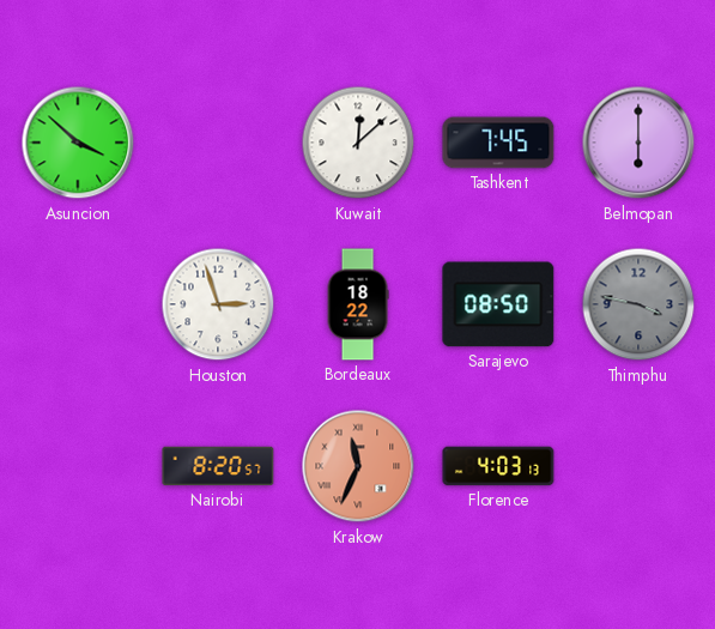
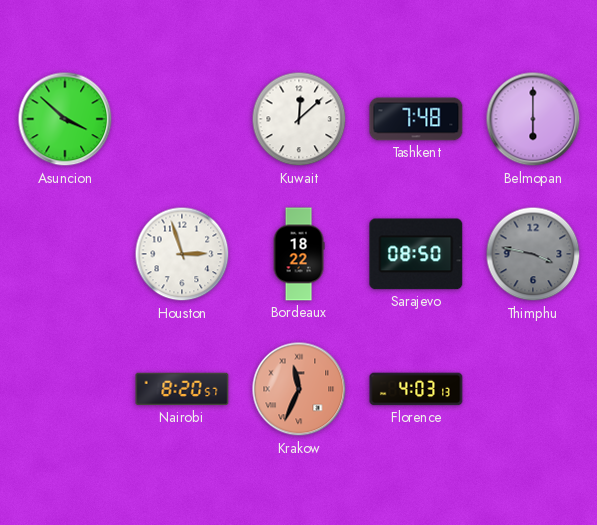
Tashkent: 7:45 -> 7:48
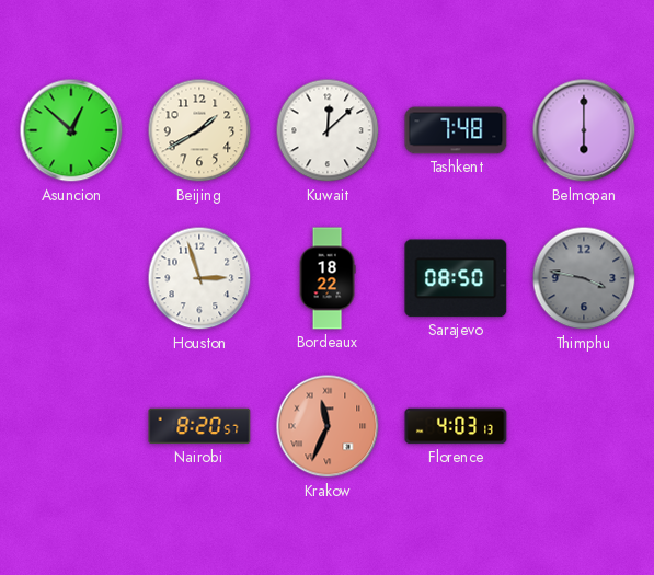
Asuncion: 3:52 -> 12:52
Beijing: none -> 1:40
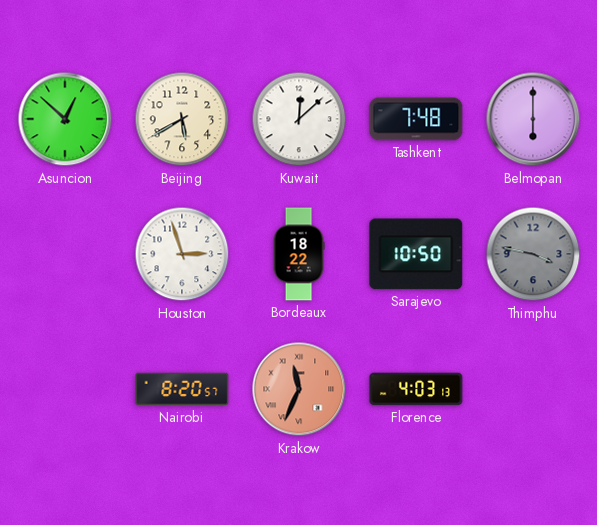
Beijing: 1:40 -> 5:40
Sarajevo: 08:50 -> 10:50
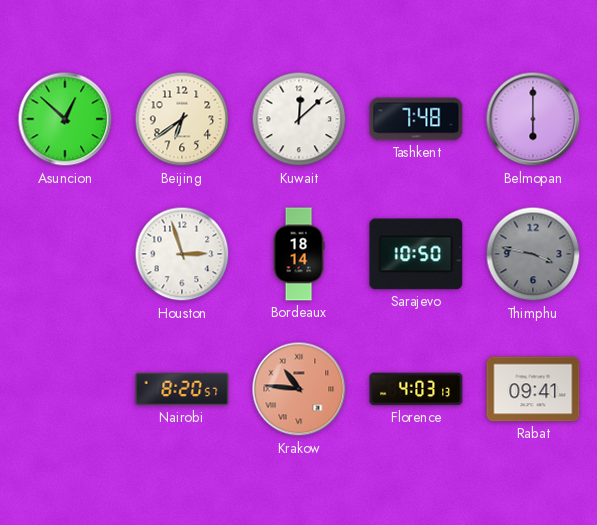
Beijing: 5:40 -> 6:39
Bordeaux: 18:22 -> 18:14
Krakow: 11:34 -> 10:46
Rabat: none -> 09:41
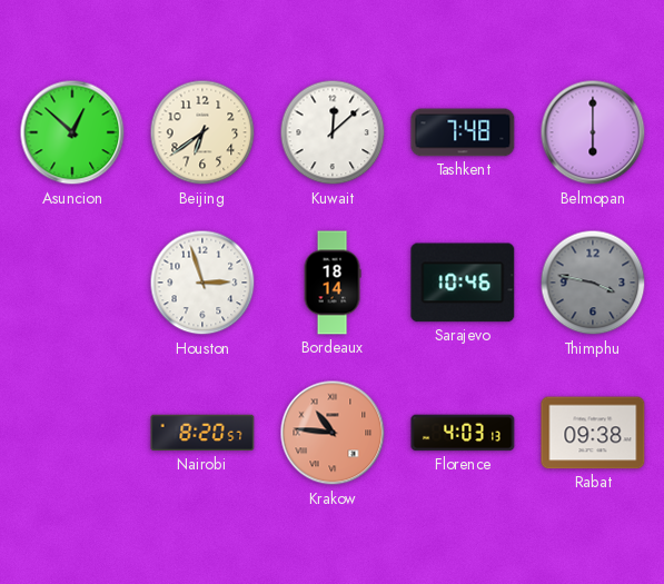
Sarajevo: 10:50 -> 10:46
Rabat: 09:41 -> 09:38
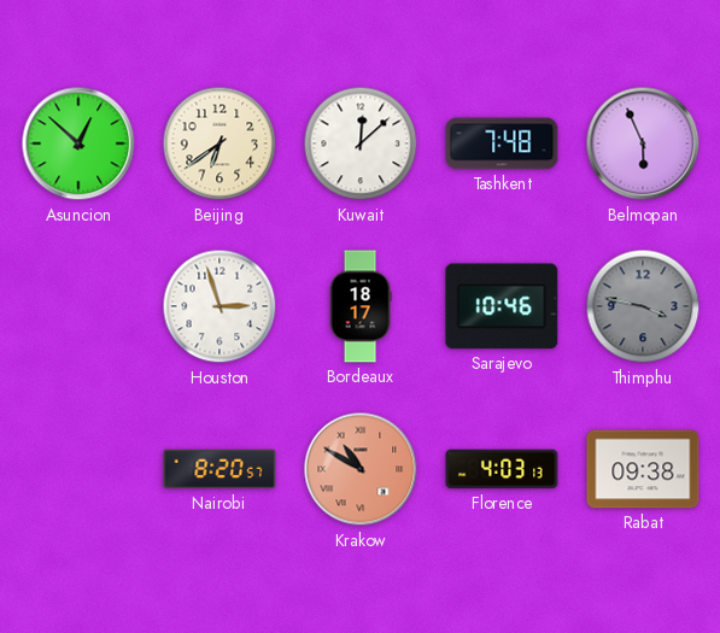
Belmopan: 6:00 -> 5:56
Bordeaux: 18:14 -> 18:17
Krakow: 10:46 -> 10:50
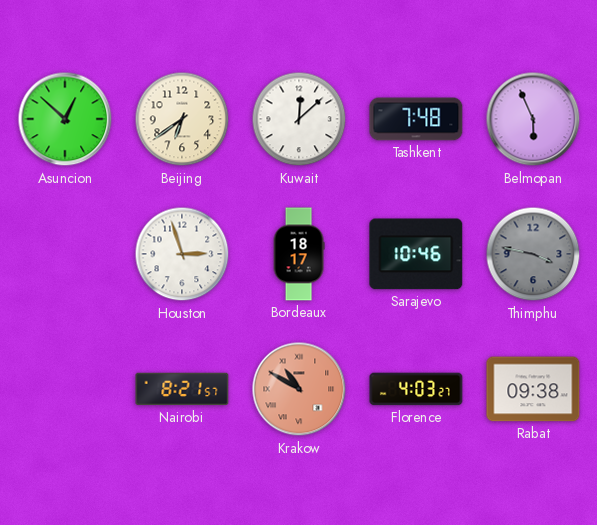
Nairobi: 8:20 -> 8:21
Florence: 4:03:13 -> 4:03:27
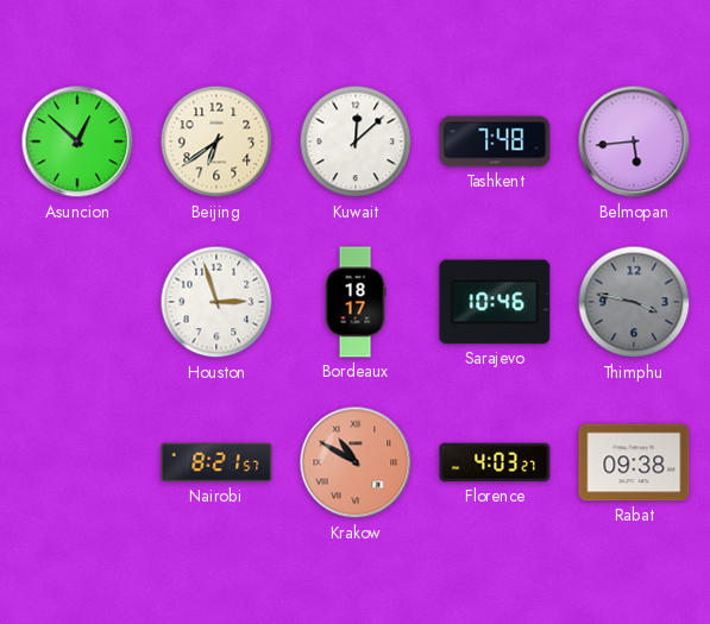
Belmopan: 5:56 -> 5:44
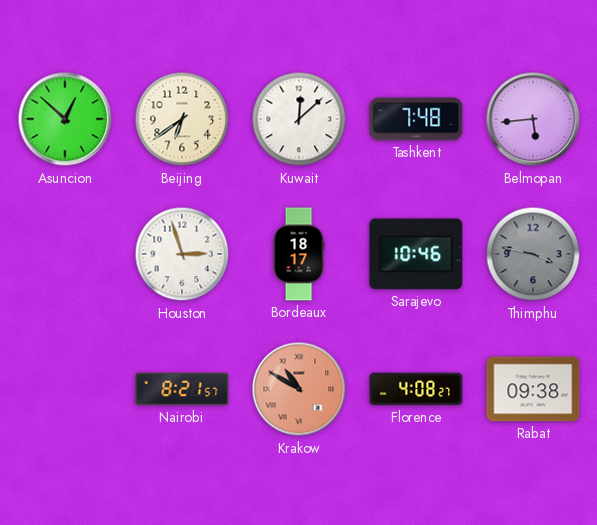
Florence: 4:03 -> 4:08
